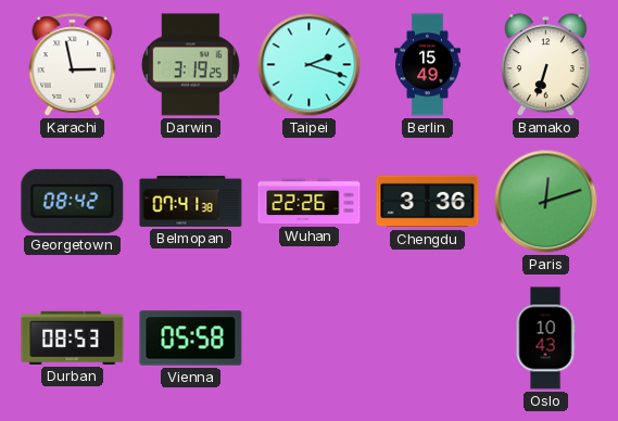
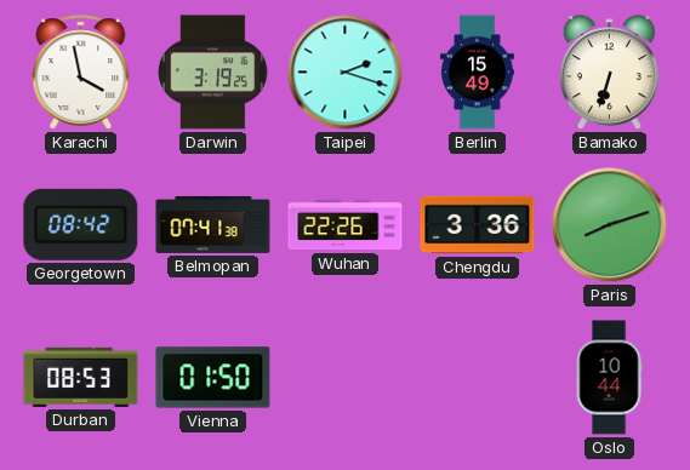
Karachi: 2:58 -> 3:58
Paris: 12:12 -> 8:12
Vienna: 05:58 -> 01:50
Oslo: 10:43 -> 10:44
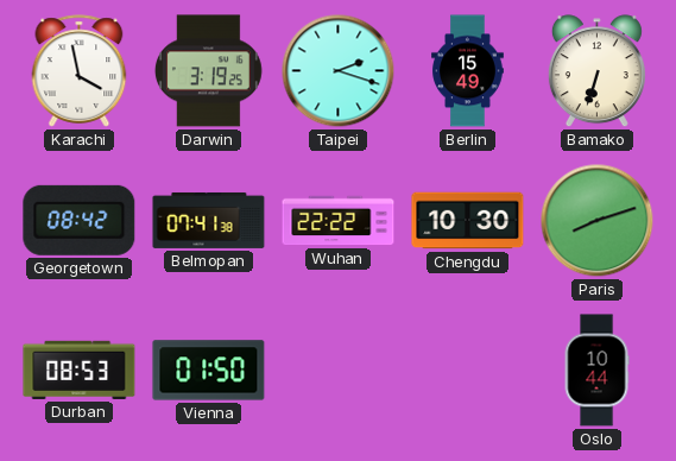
Wuhan: 22:26 -> 22:22
Chengdu: 3:36 -> 10:30
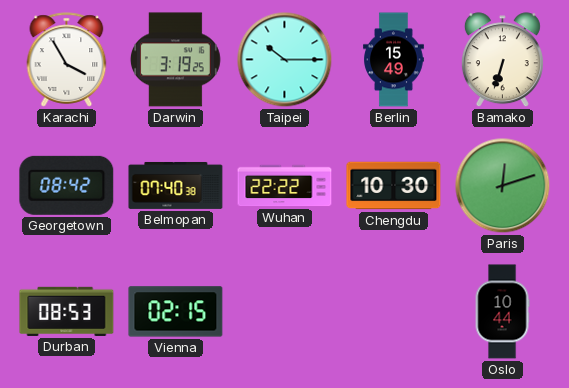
Karachi: 3:58 -> 3:55
Taipei: 2:18 -> 10:15
Belmopan: 07:41 -> 07:40
Paris: 8:12 -> 12:12
Vienna: 01:50 -> 02:15
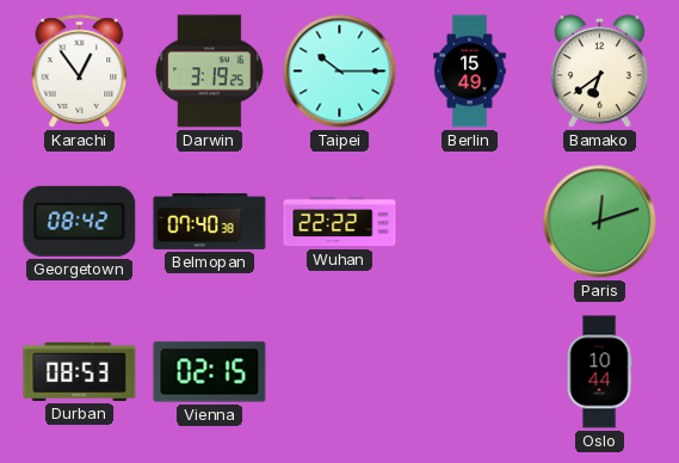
Karachi: 3:55 -> 12:54
Bamako: 6:33 -> 6:39
Chengdu: 10:30 -> none
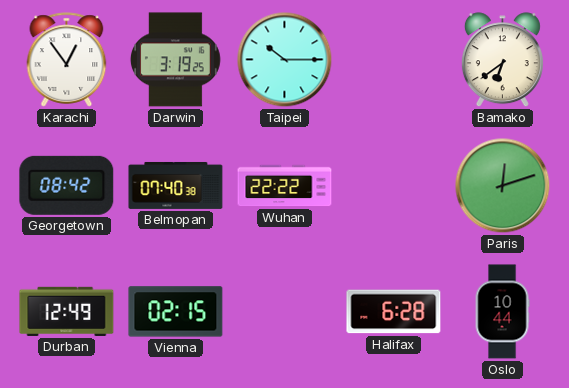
Berlin: 15:49 -> none
Durban: 08:53 -> 12:49
Halifax: none -> 6:28
